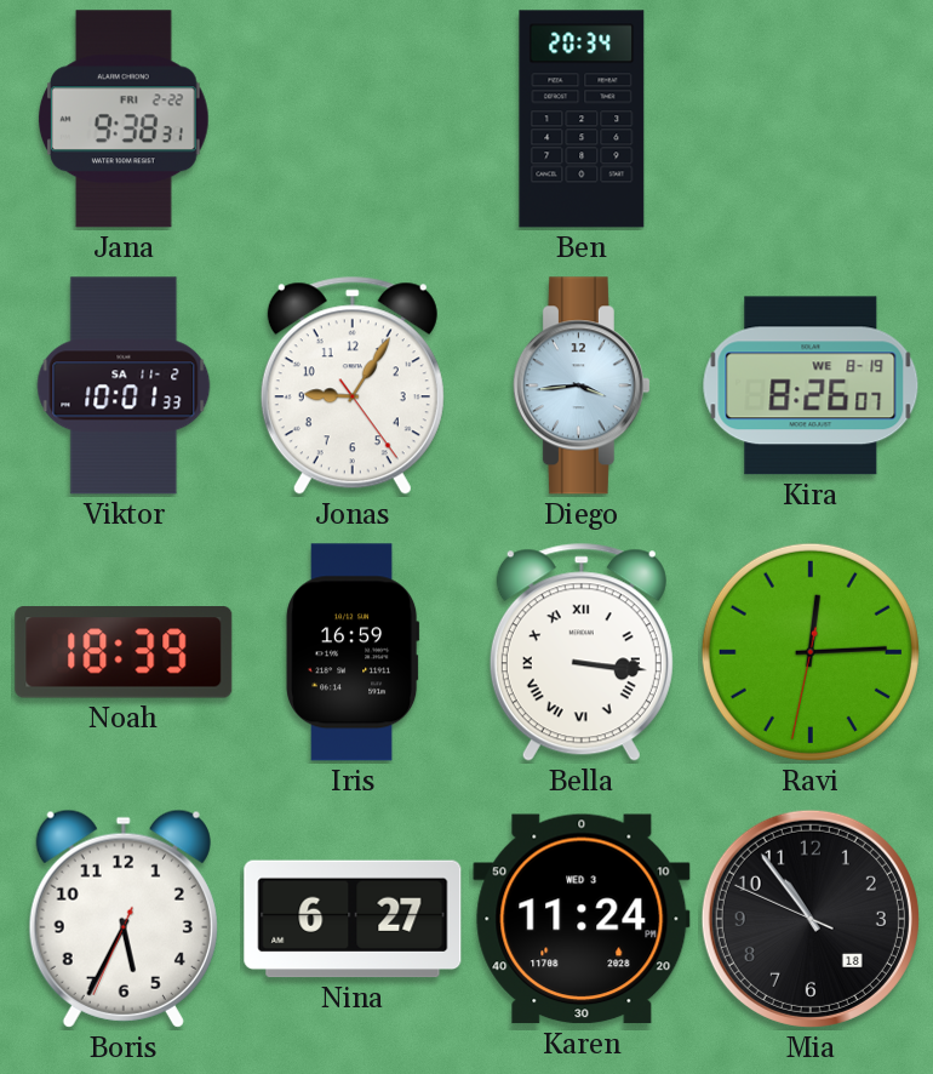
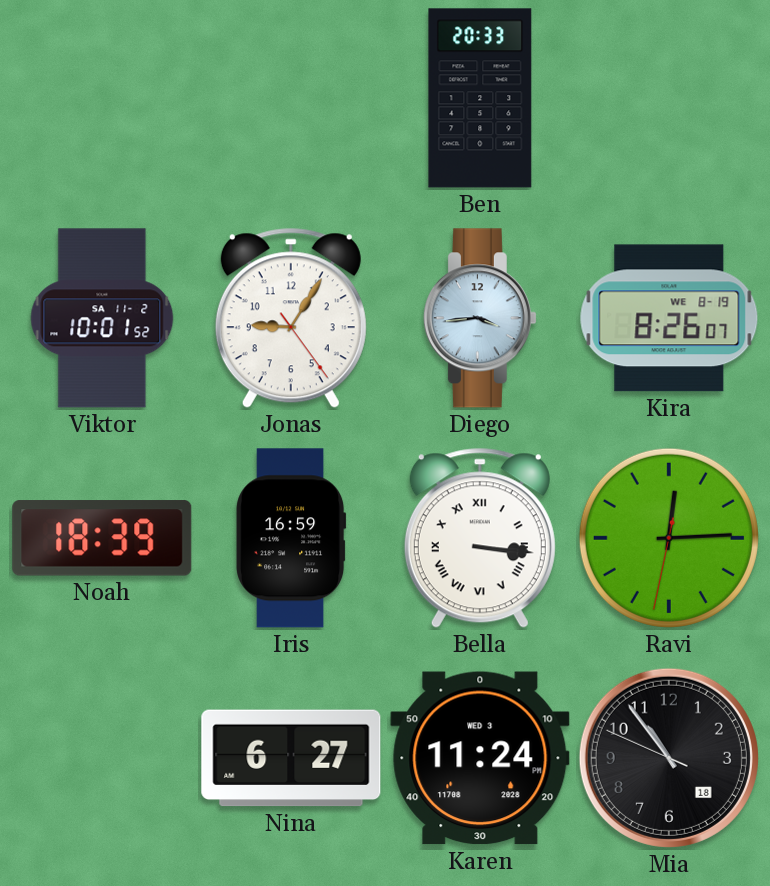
Jana: 9:38 -> none
Ben: 20:34 -> 20:33
Viktor: 10:01:33 -> 10:01:52
Boris: 5:34 -> none
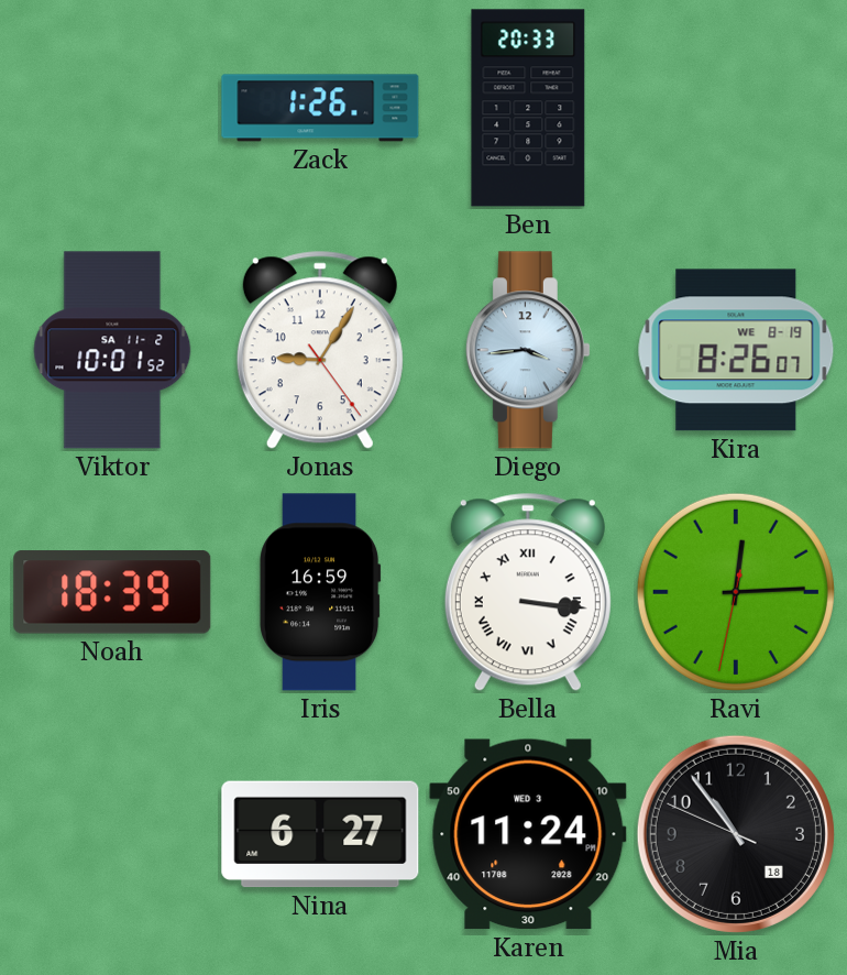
Zack: none -> 1:26
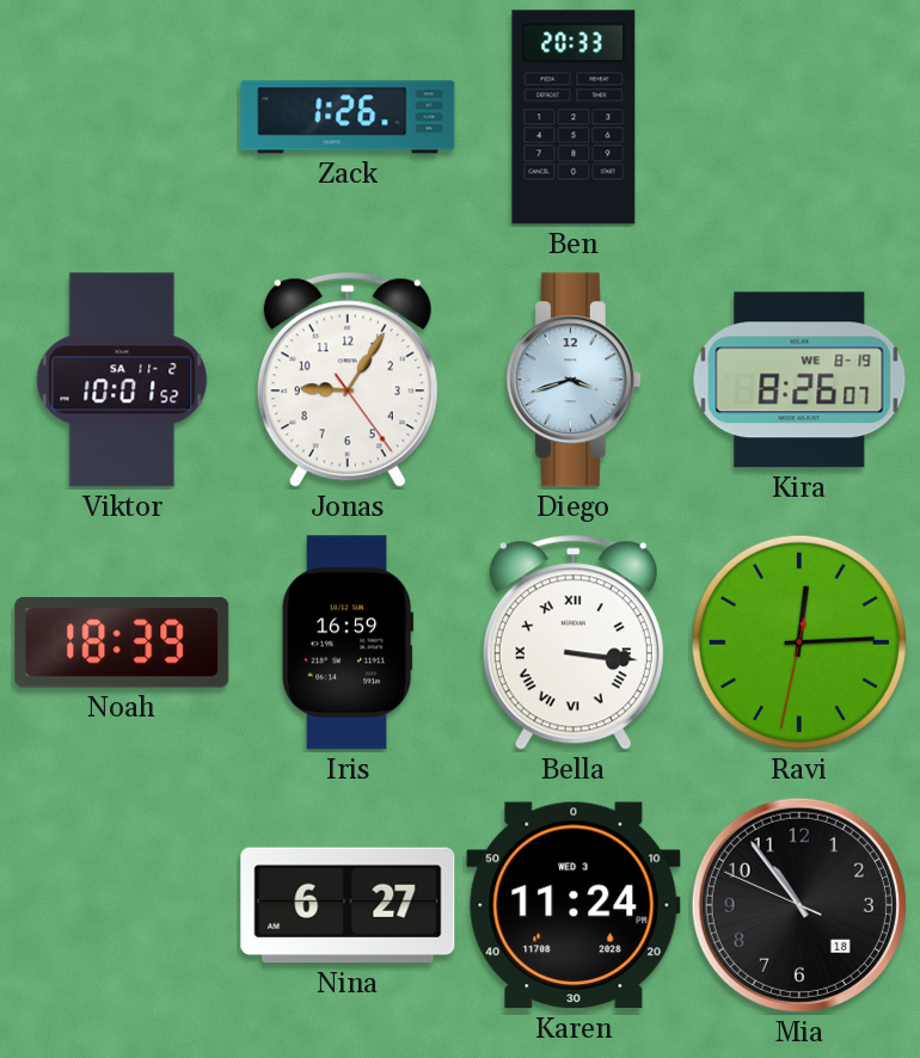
Diego: 3:44 -> 3:42
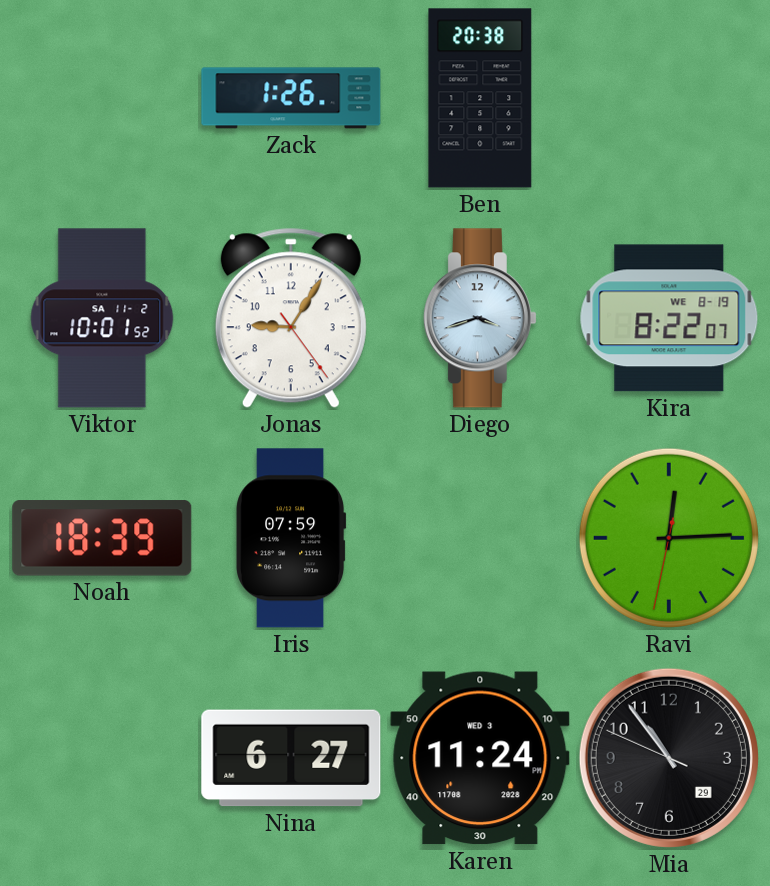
Ben: 20:33 -> 20:38
Kira: 8:26 -> 8:22
Iris: 16:59 -> 07:59
Bella: 3:16 -> none
Mia date: 18 -> 29
